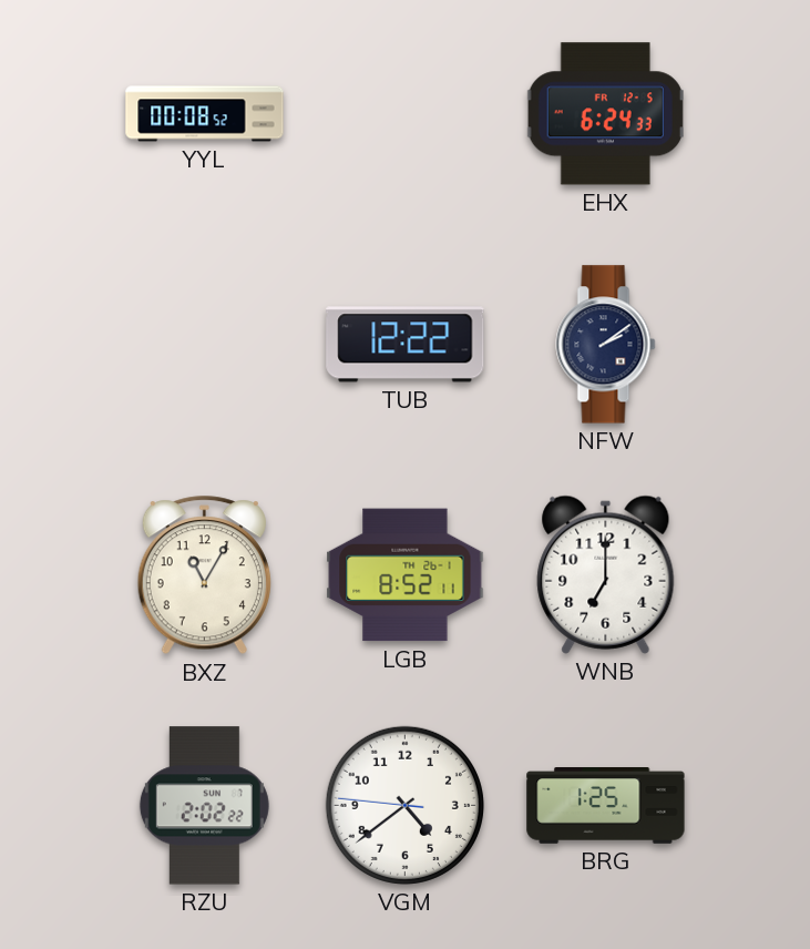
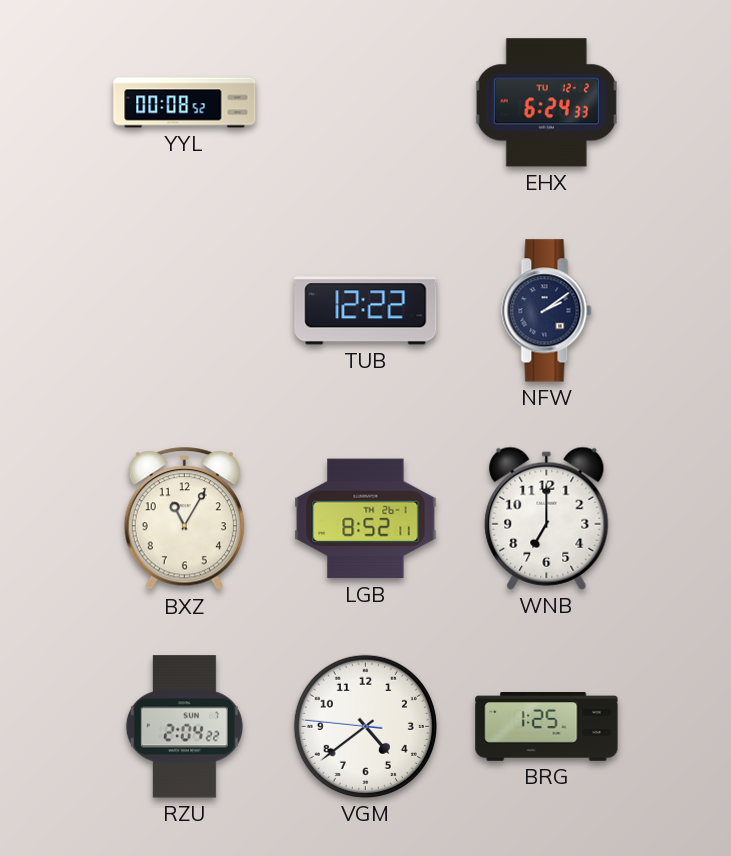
EHX date: FR 12-5 -> TU 12-2
RZU: 2:02 -> 2:04
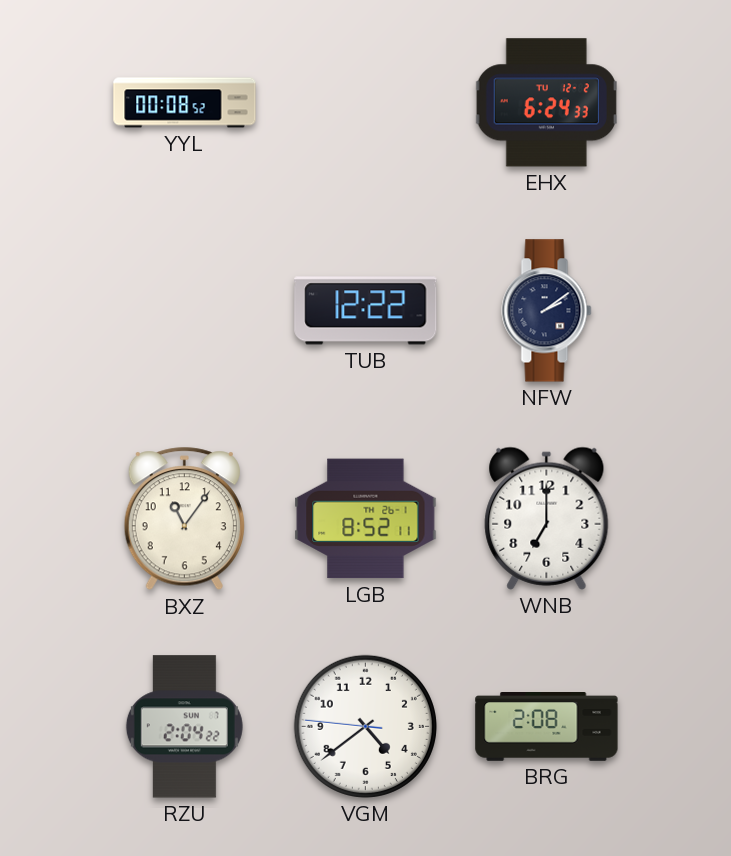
BXZ: 11:05 -> 11:06
BRG: 1:25 -> 2:08
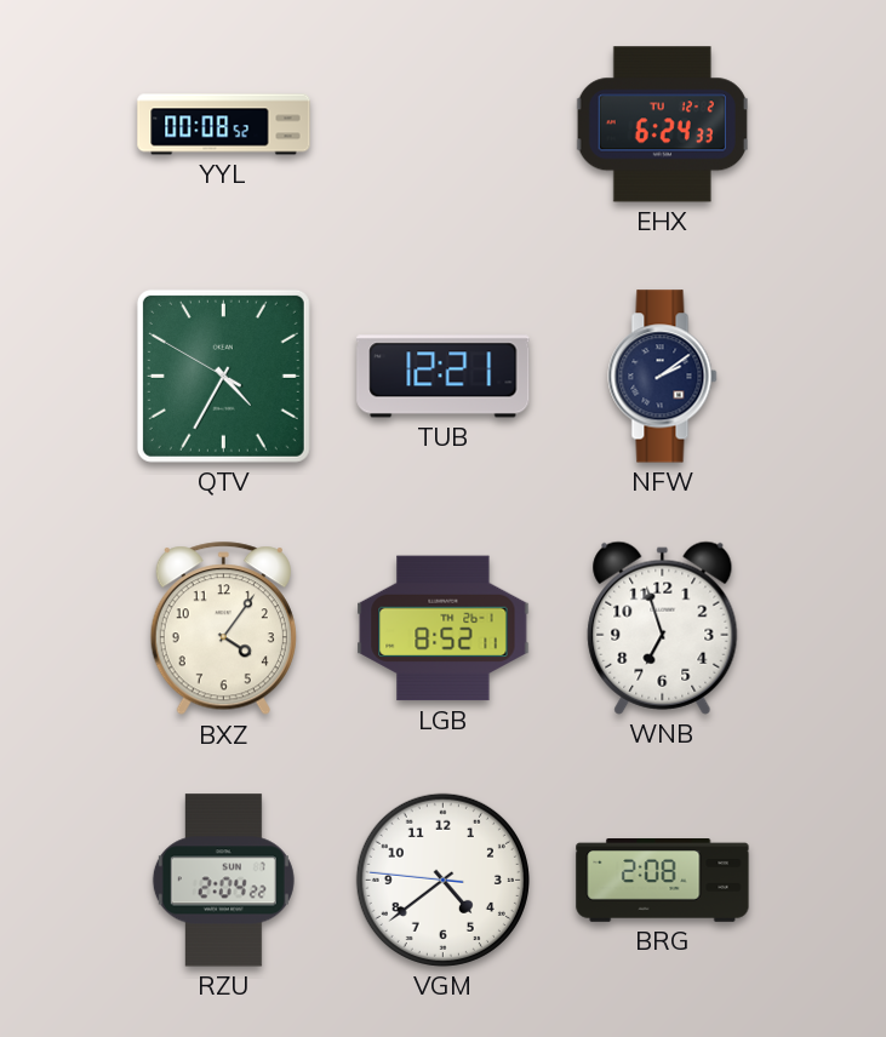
QTV: none -> 4:34
TUB: 12:22 -> 12:21
BXZ: 11:06 -> 4:06
WNB: 7:00 -> 6:57
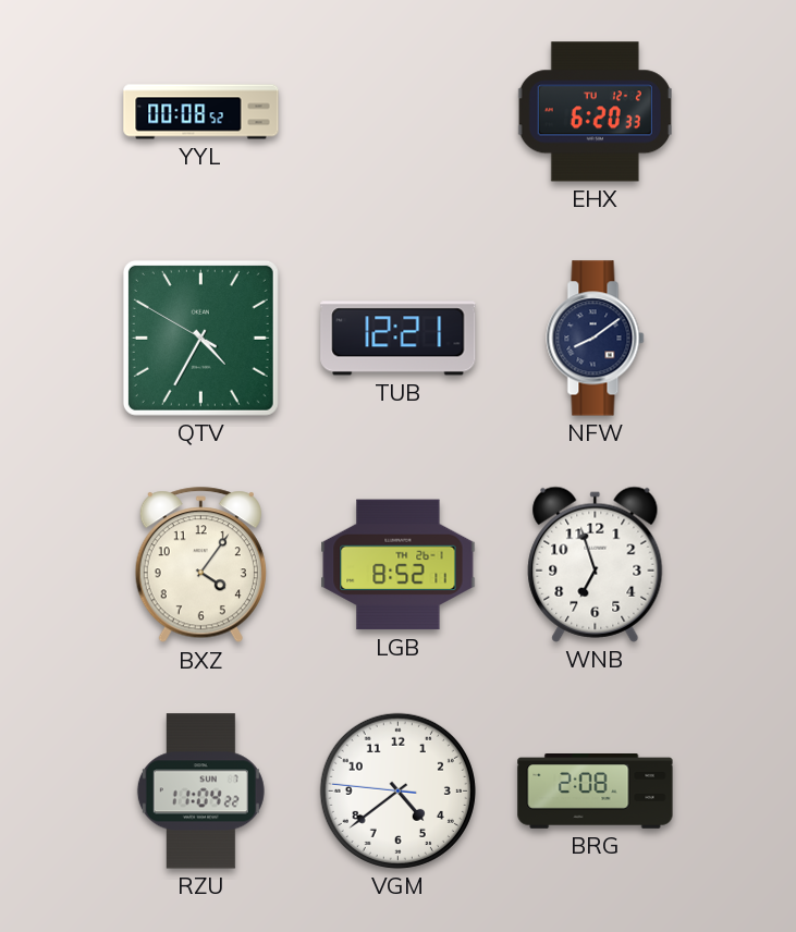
EHX: 6:24 -> 6:20
NFW: 2:09 -> 8:09
RZU: 2:04 -> 11:04
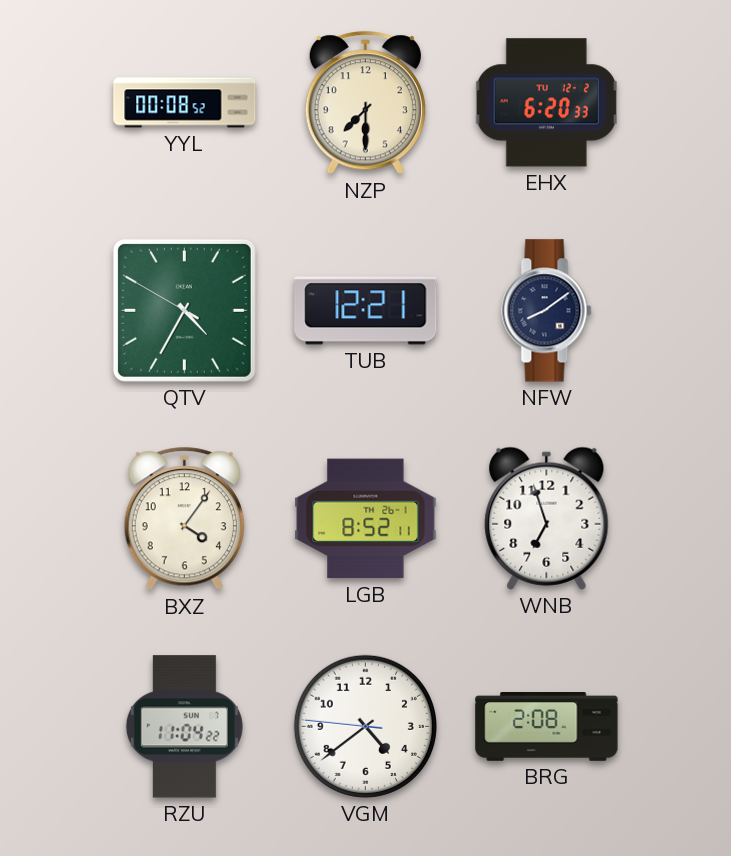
NZP: none -> 7:30
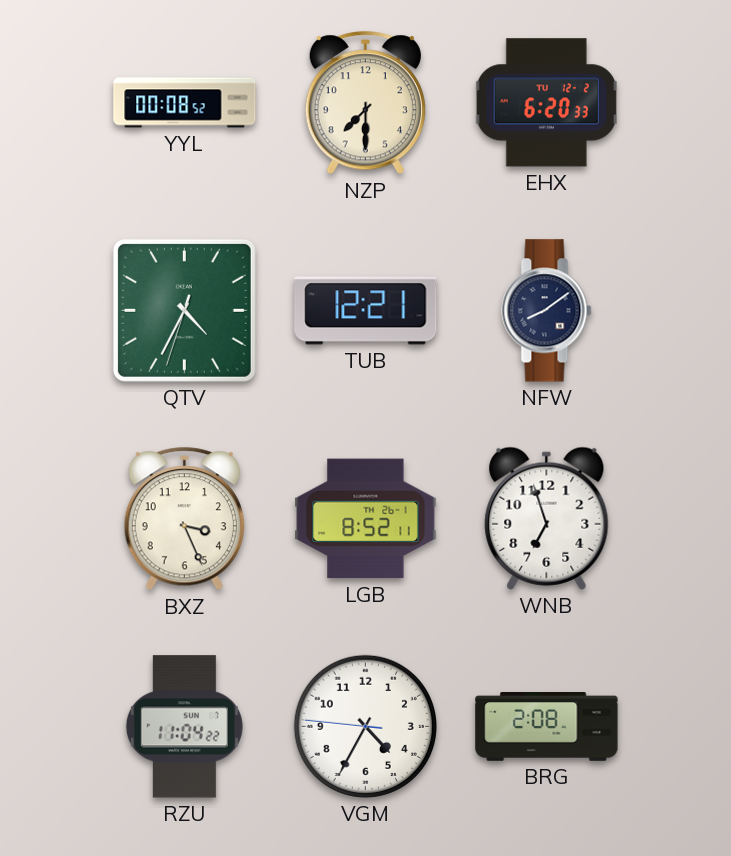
QTV: 4:34:50 -> 4:34:33
BXZ: 4:06 -> 3:26
VGM: 4:38 -> 4:34
